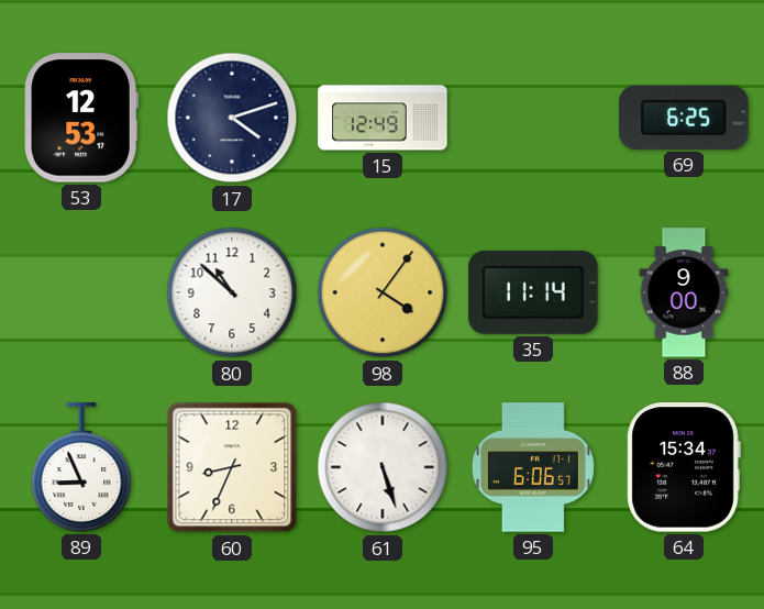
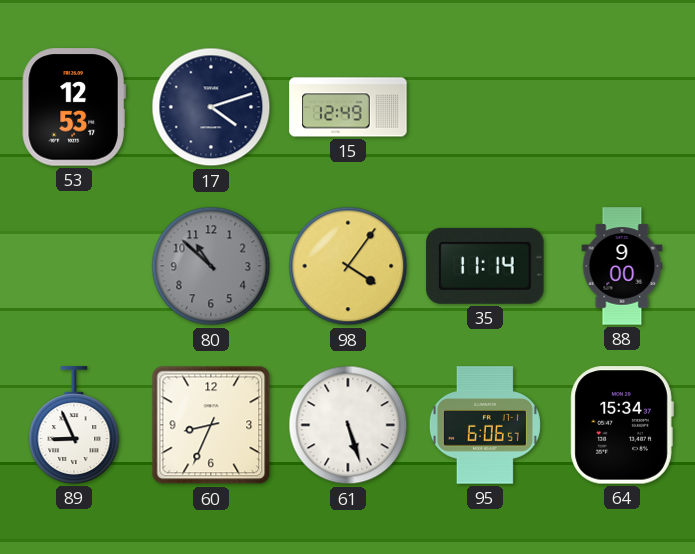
69: 6:25 -> none
80 dial: white -> grey
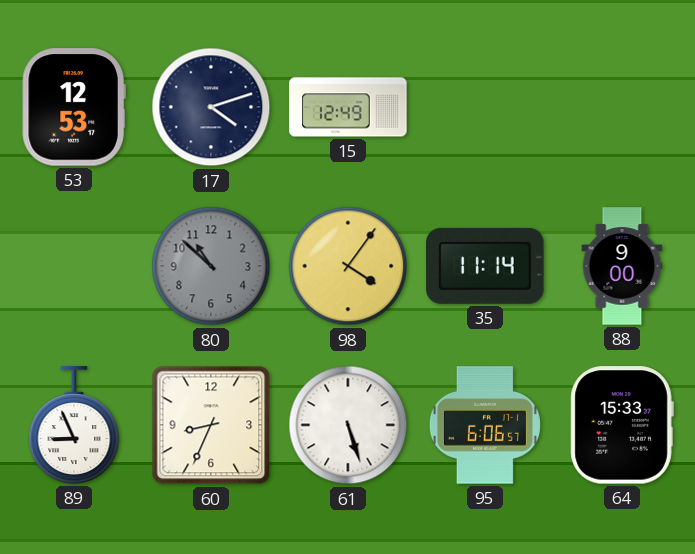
64: 15:34 -> 15:33
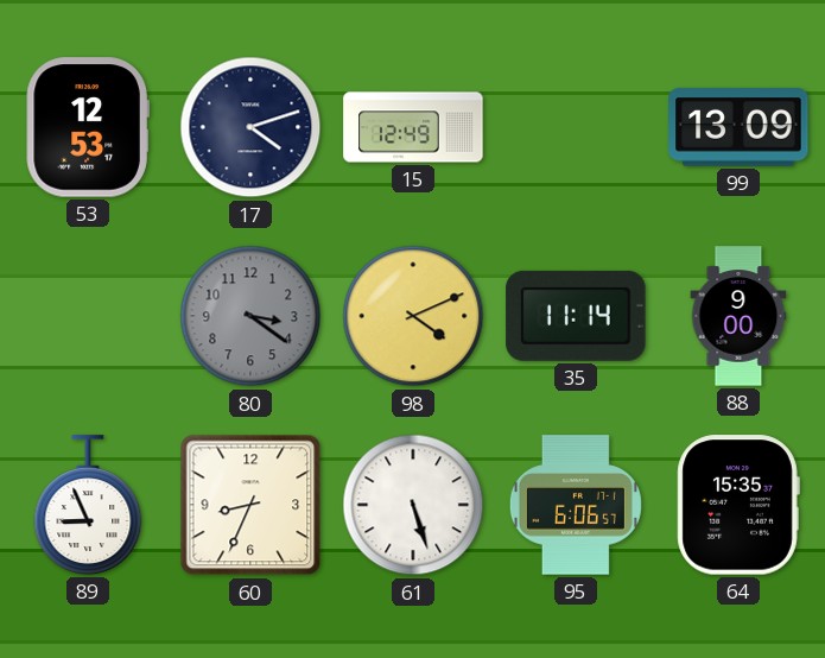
99: none -> 13:09
80: 10:52 -> 3:21
98: 4:06 -> 4:11
64: 15:33 -> 15:35
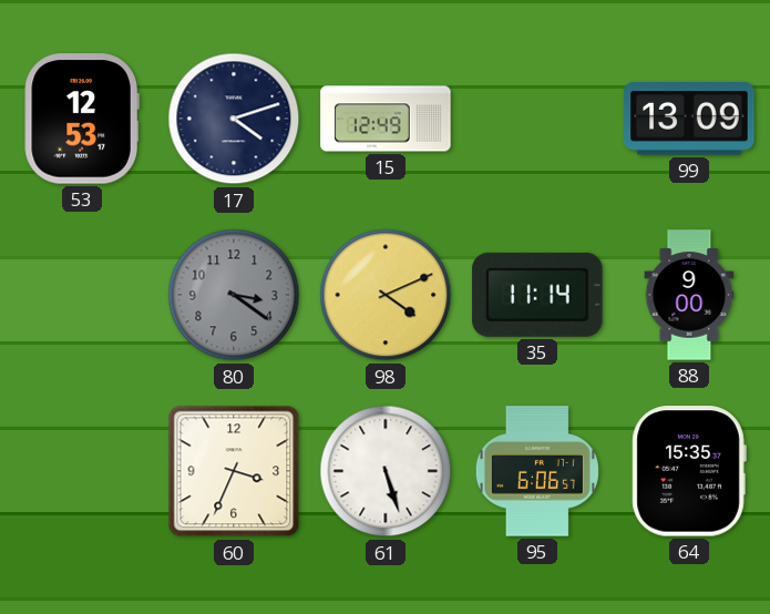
89: 8:56 -> none
60: 8:34 -> 3:34
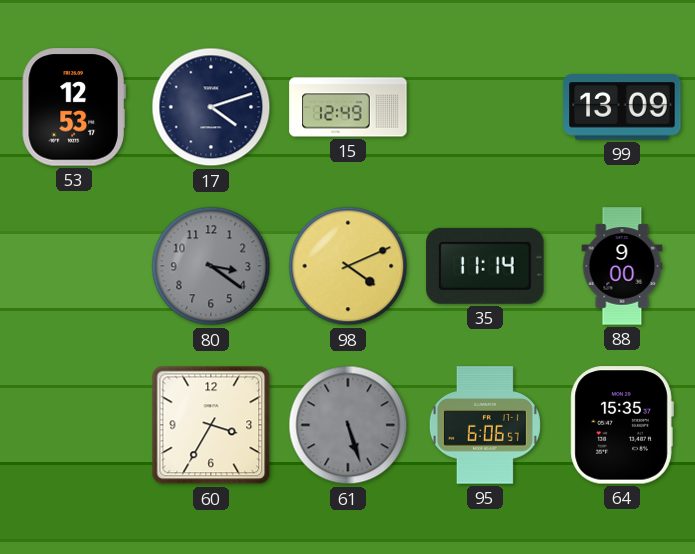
60: 3:34 -> 3:35
61 dial: white -> grey
